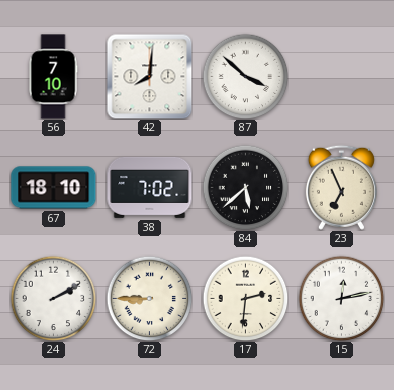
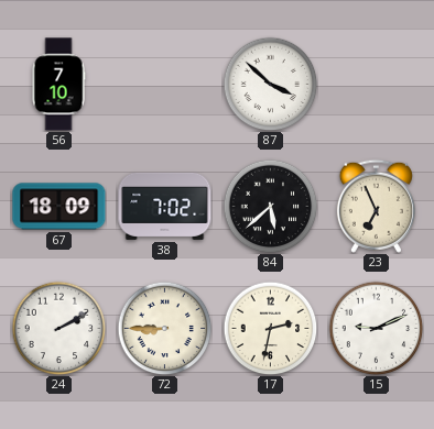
42: 8:01 -> none
67: 18:10 -> 18:09
17: 2:31 -> 2:32
15: 12:13 -> 9:11
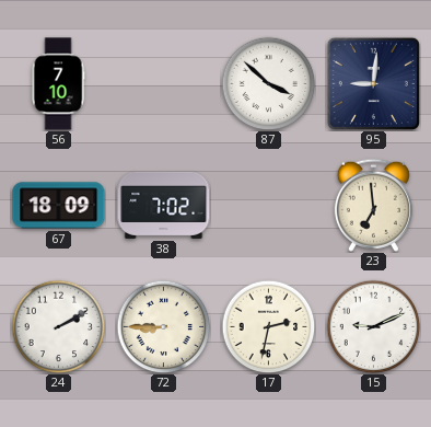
95: none -> 9:01
84: 5:38 -> none
23: 6:56 -> 6:59
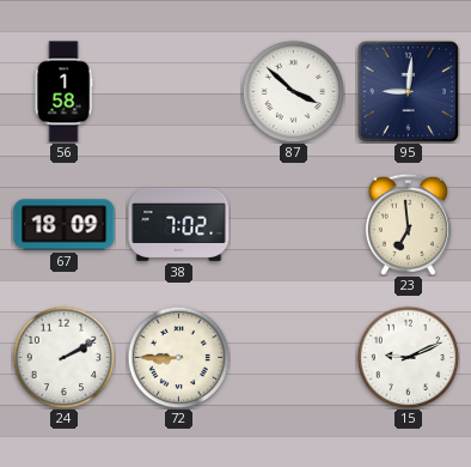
56: 7:10 -> 1:58
17: 2:32 -> none
